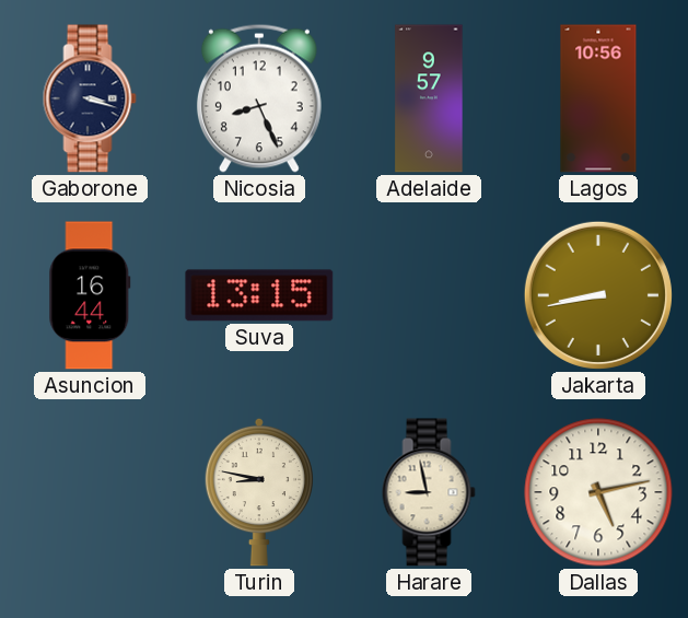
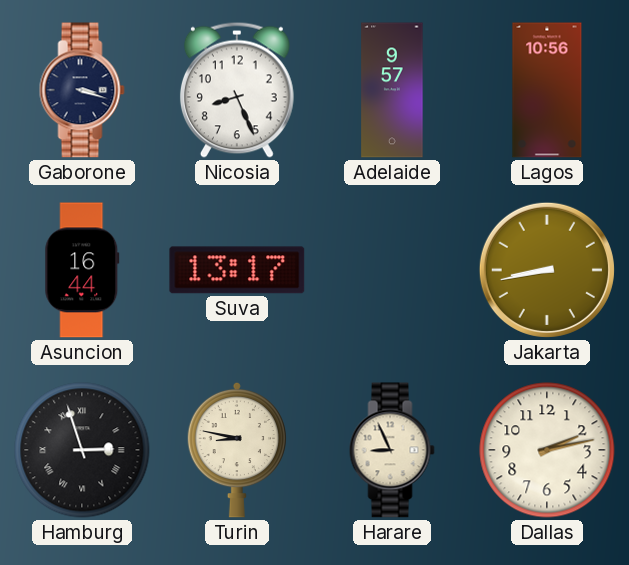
Suva: 13:15 -> 13:17
Hamburg: none -> 2:57
Harare: 8:58 -> 8:56
Dallas: 5:13 -> 2:13
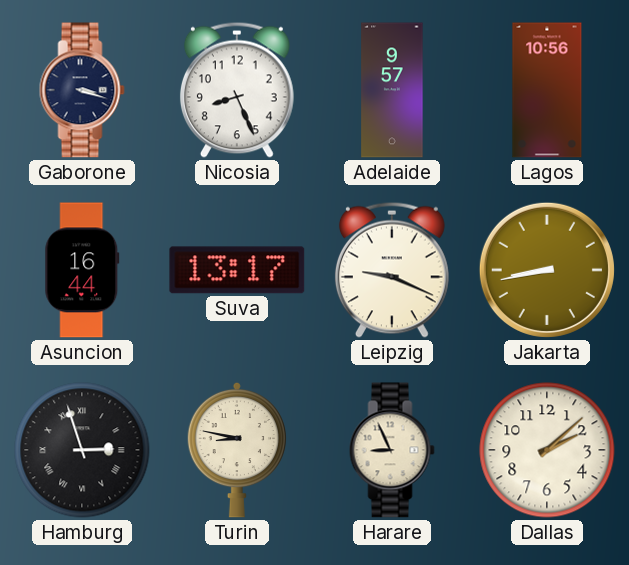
Leipzig: none -> 9:19
Dallas: 2:13 -> 2:08
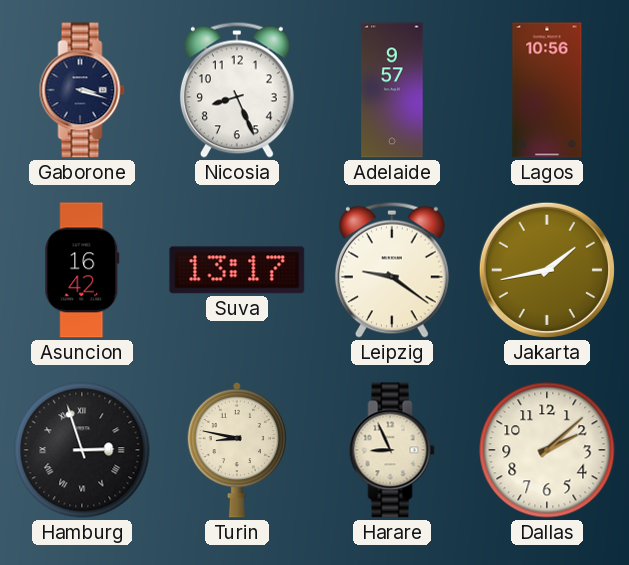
Asuncion: 16:44 -> 16:42
Leipzig: 9:19 -> 9:21
Jakarta: 8:43 -> 1:43
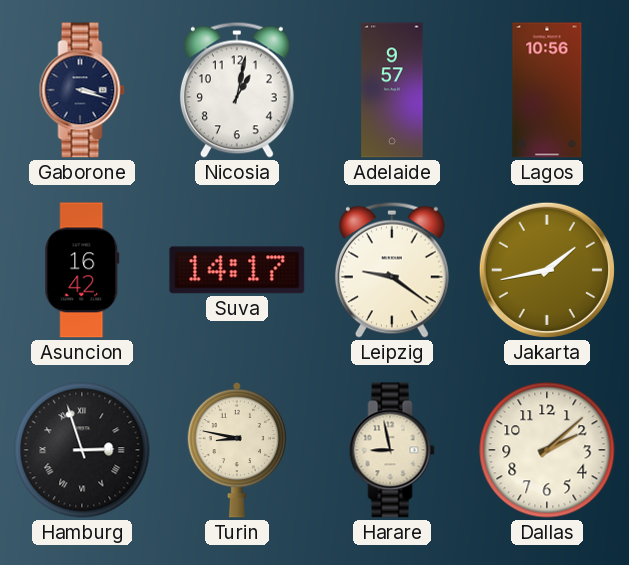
Nicosia: 8:26 -> 1:02
Suva: 13:17 -> 14:17
Harare: 8:56 -> 8:58
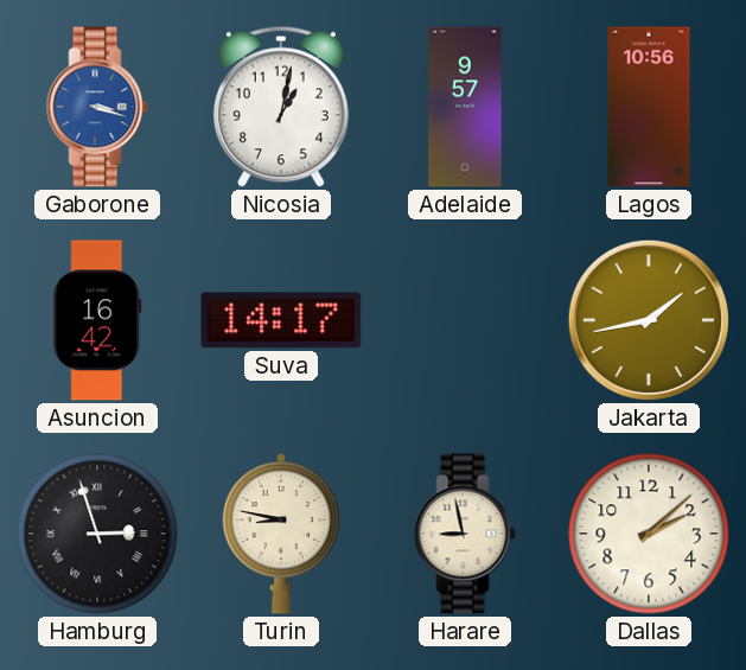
Gaborone dial: navy -> blue
Leipzig: 9:21 -> none
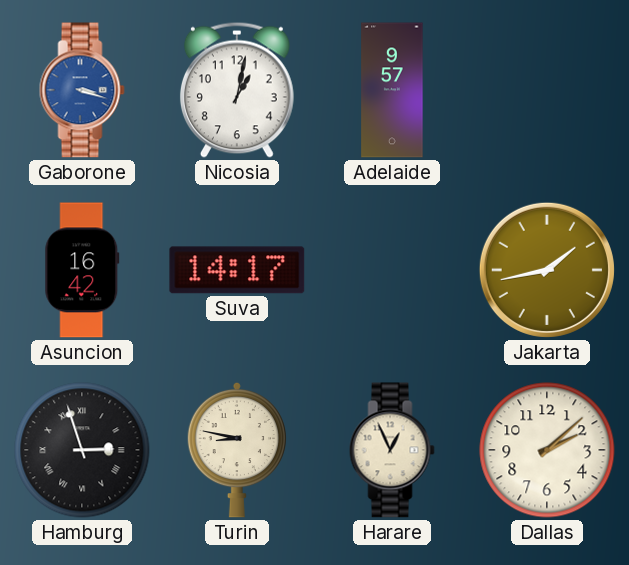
Lagos: 10:56 -> none
Harare: 8:58 -> 12:56
